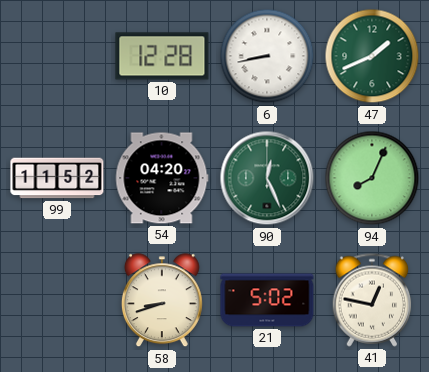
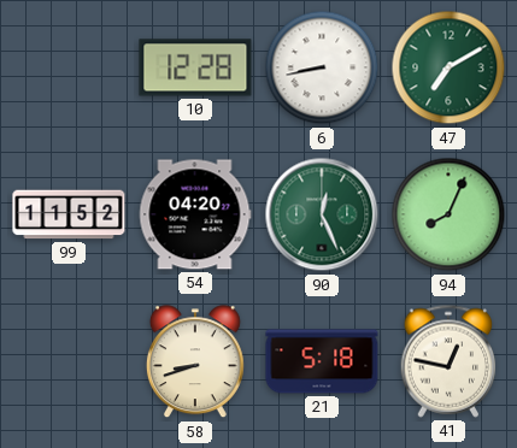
47: 1:41 -> 7:10
21: 5:02 -> 5:18
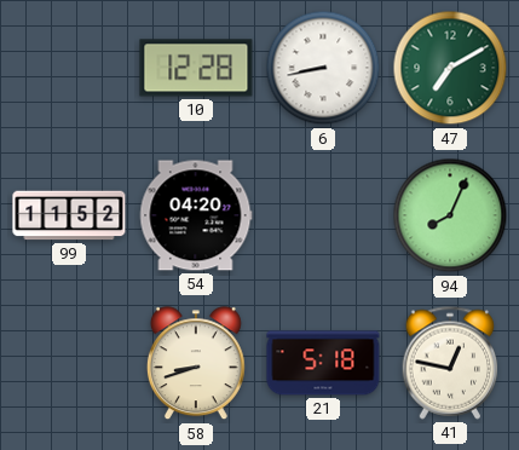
90: 12:26 -> none
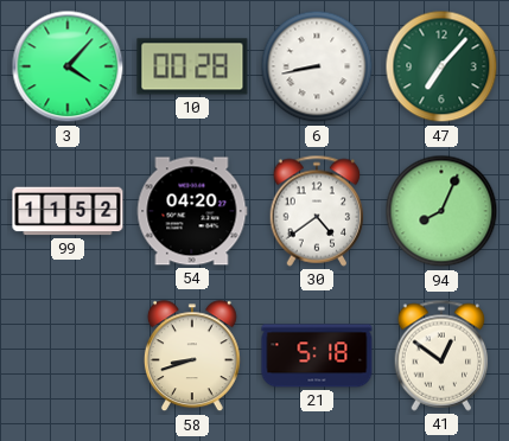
3: none -> 4:07
10: 12:28 -> 00:28
47: 7:10 -> 7:07
30: none -> 4:39
41: 12:47 -> 12:51
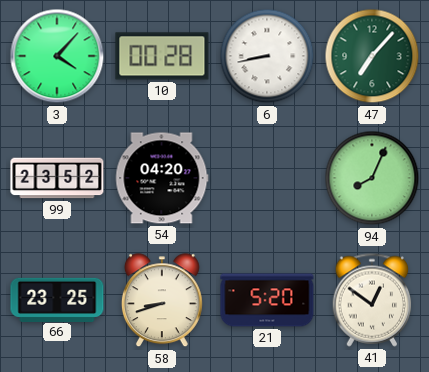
99: 11:52 -> 23:52
30: 4:39 -> none
66: none -> 23:25
21: 5:18 -> 5:20
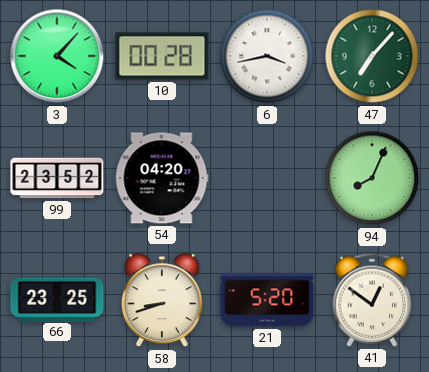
6: 8:43 -> 3:43
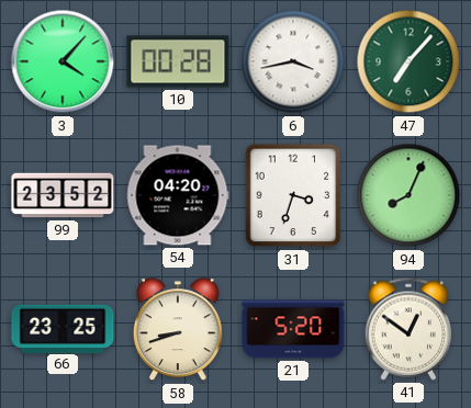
31: none -> 3:33
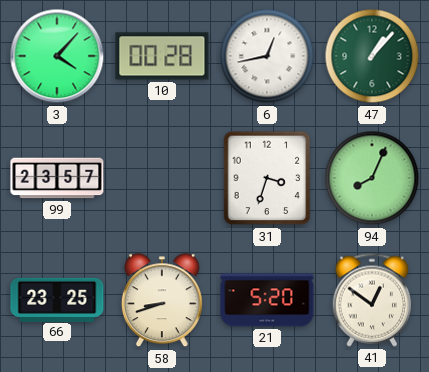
6: 3:43 -> 12:43
47: 7:07 -> 1:07
99: 23:52 -> 23:57
54: 04:20 -> none
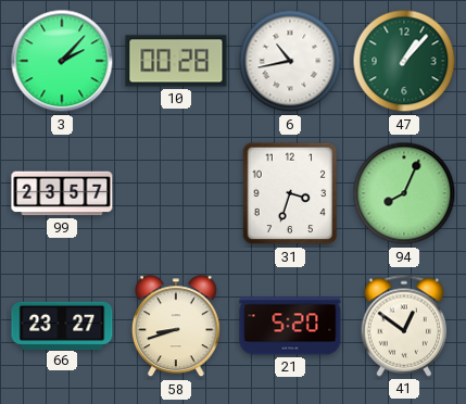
3: 4:07 -> 2:07
6: 12:43 -> 10:43
66: 23:25 -> 23:27
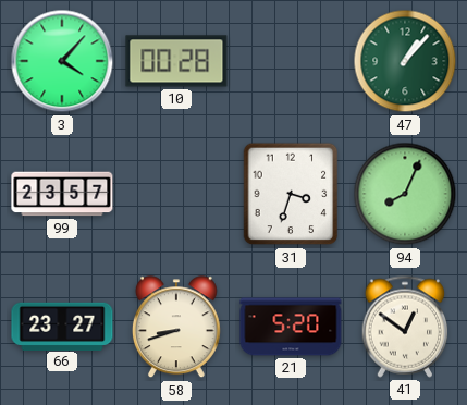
3: 2:07 -> 4:07
6: 10:43 -> none
